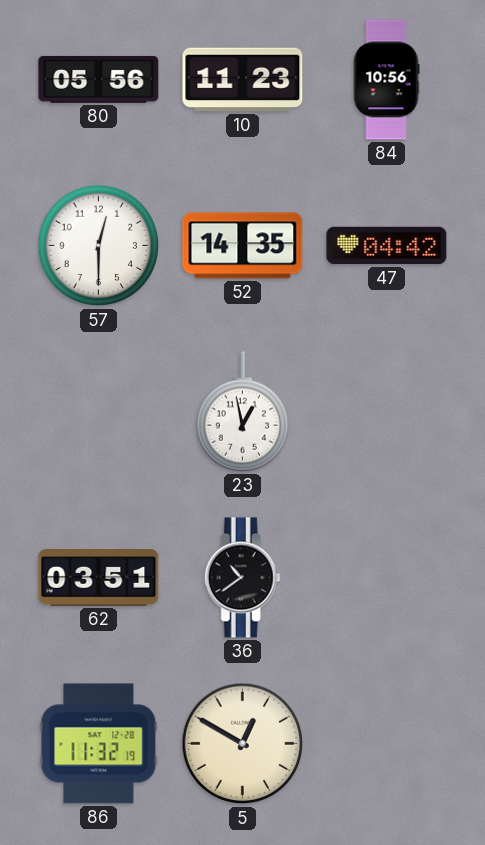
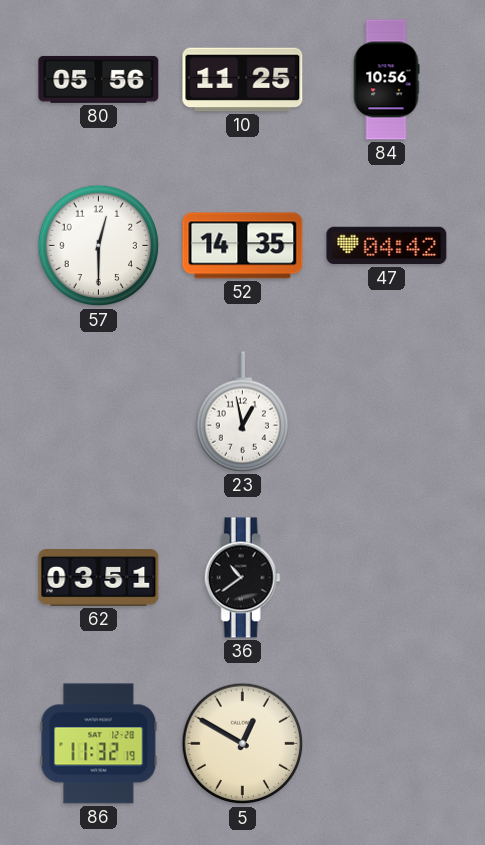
10: 11:23 -> 11:25
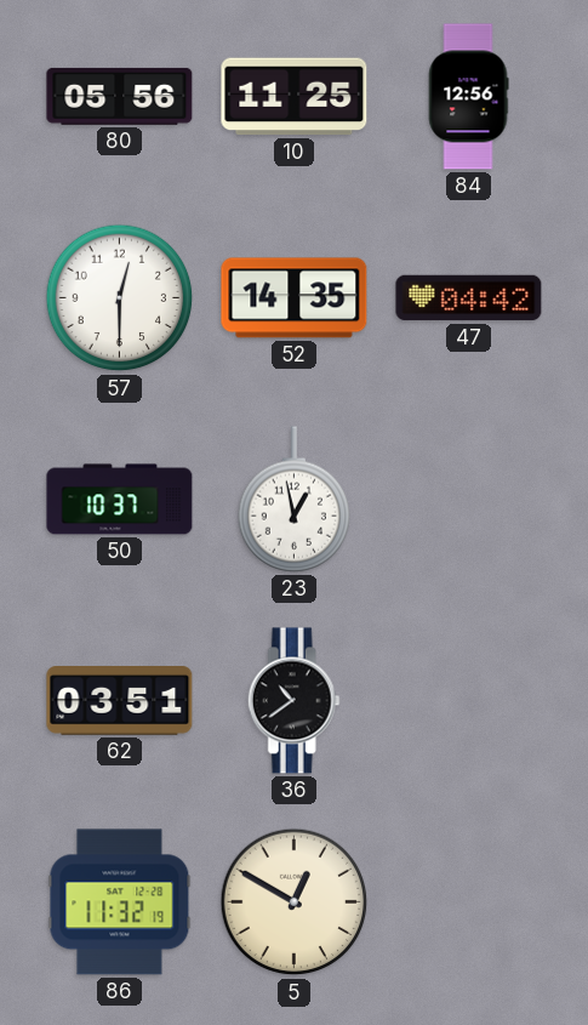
84: 10:56 -> 12:56
50: none -> 10:37
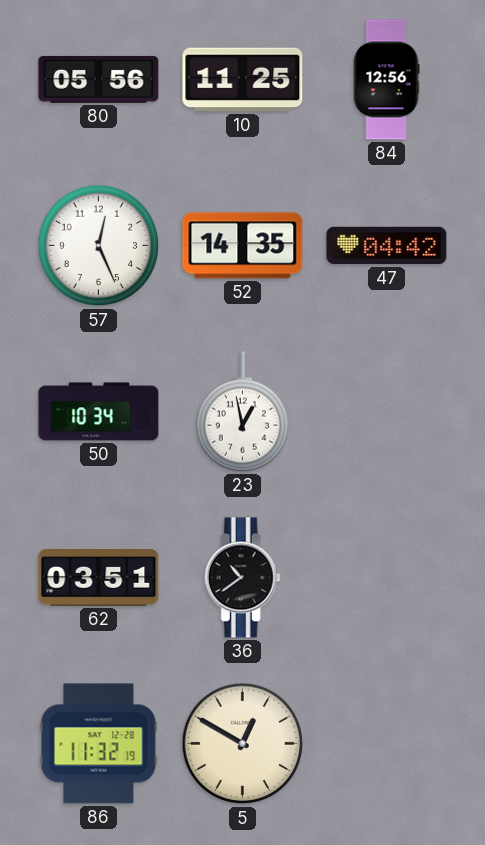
57: 12:30 -> 12:26
50: 10:37 -> 10:34
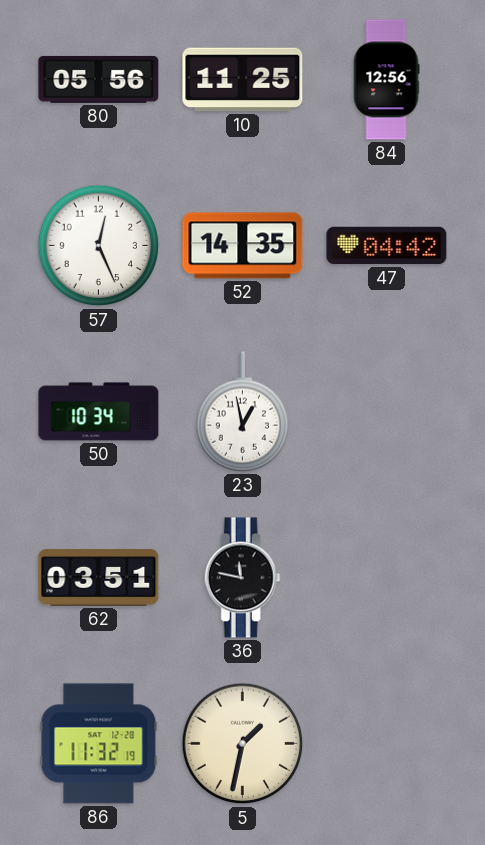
36: 10:39 -> 11:47
5: 12:50 -> 1:32
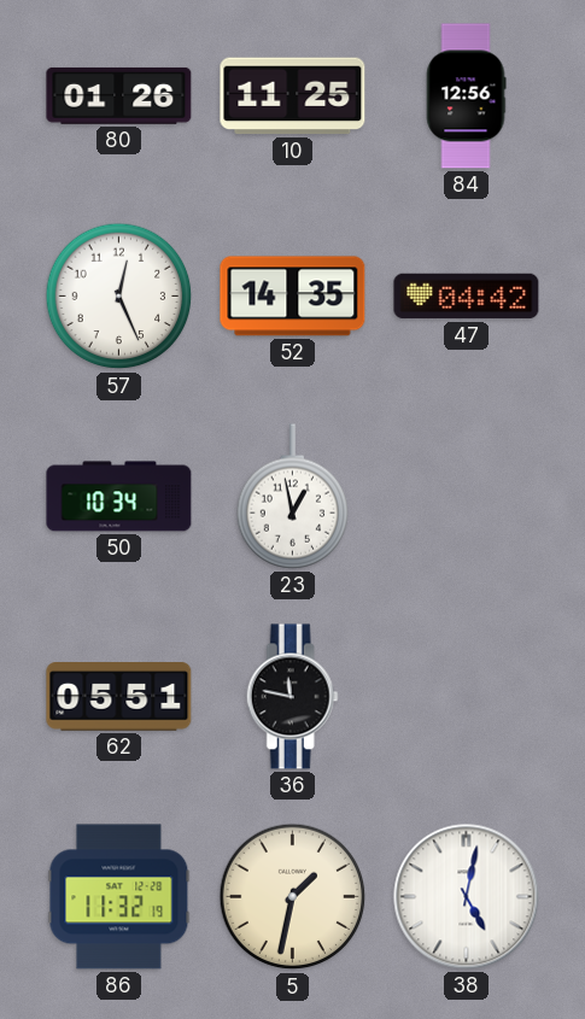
80: 05:56 -> 01:26
62: 03:51 -> 05:51
38: none -> 5:02
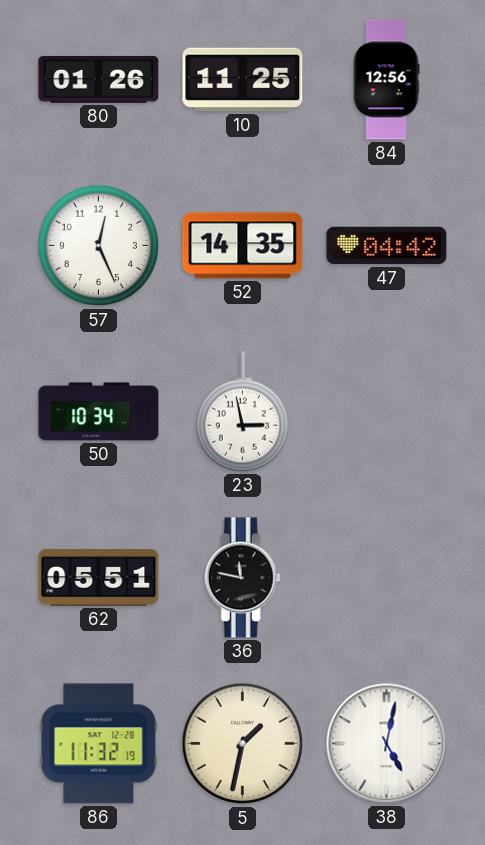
23: 12:58 -> 2:58
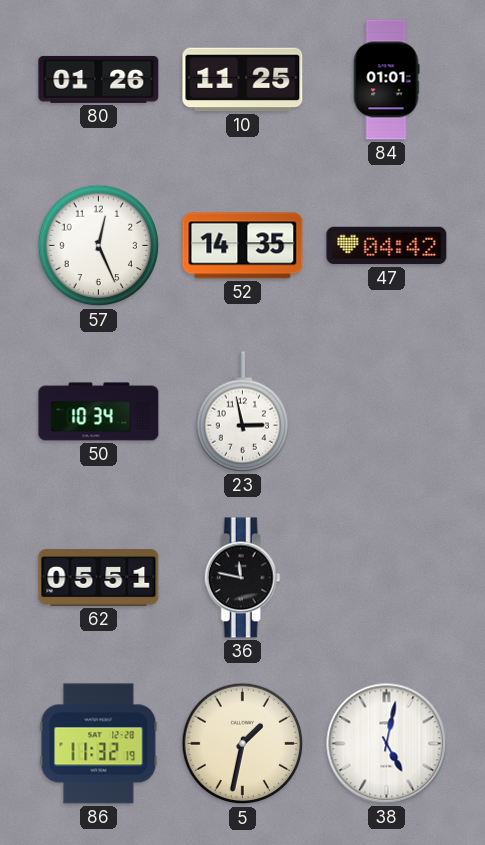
84: 12:56 -> 01:01
